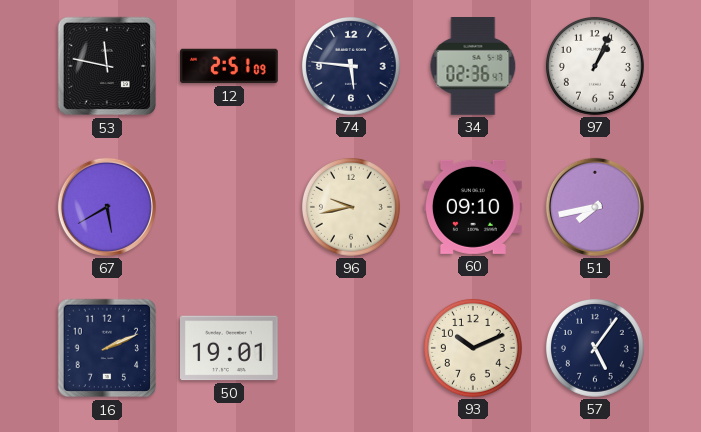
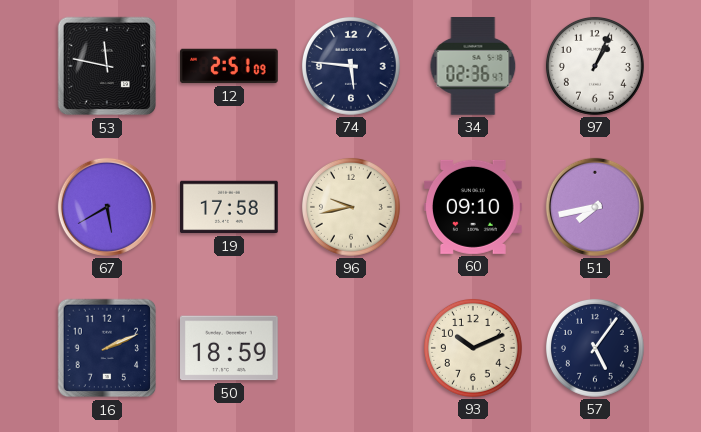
19: none -> 17:58
50: 19:01 -> 18:59
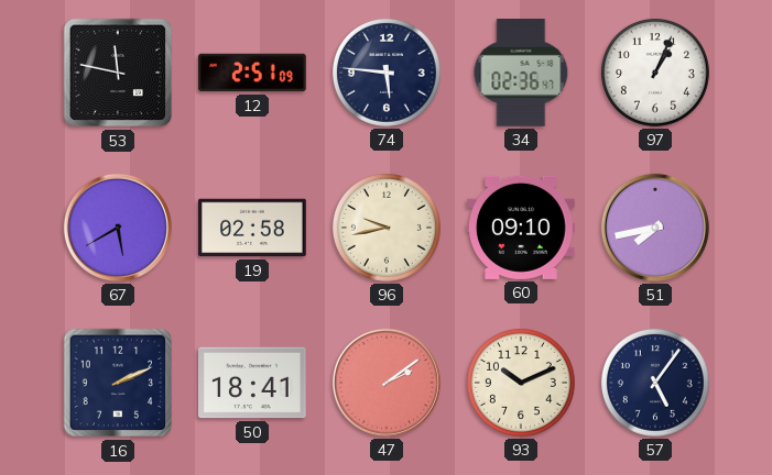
19: 17:58 -> 02:58
50: 18:59 -> 18:41
47: none -> 2:09
